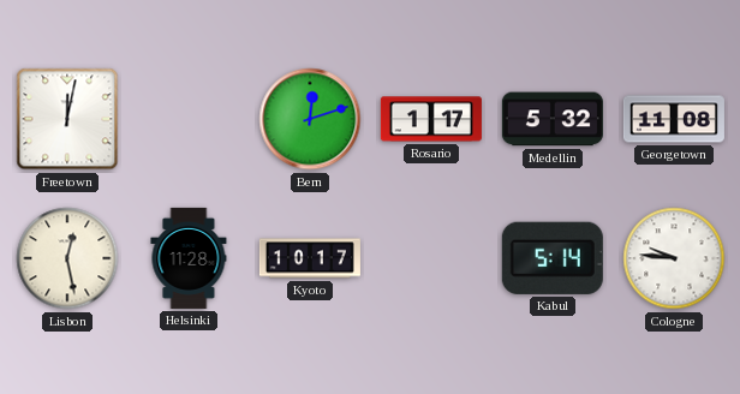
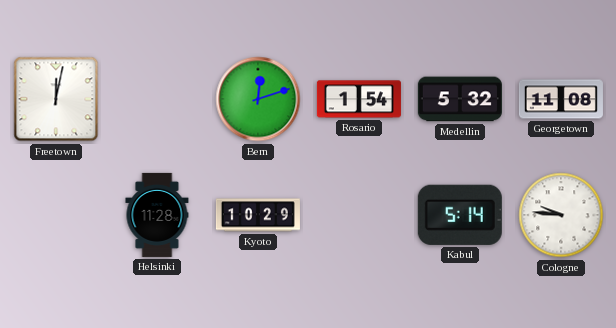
Rosario: 1:17 -> 1:54
Lisbon: 12:28 -> none
Kyoto: 10:17 -> 10:29
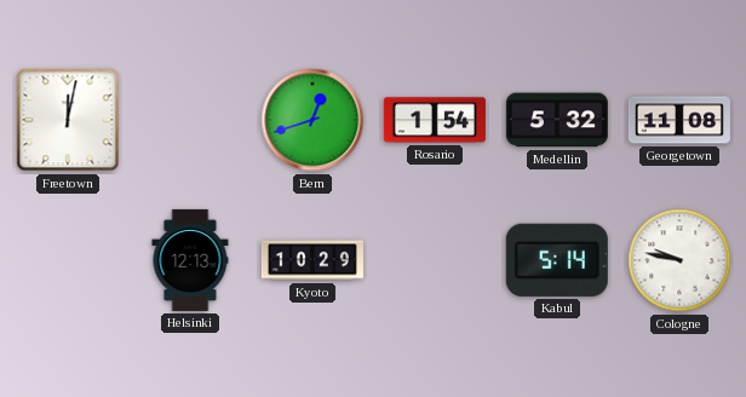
Bern: 12:12 -> 12:42
Helsinki: 11:28 -> 12:13
Cologne: 9:46 -> 9:47
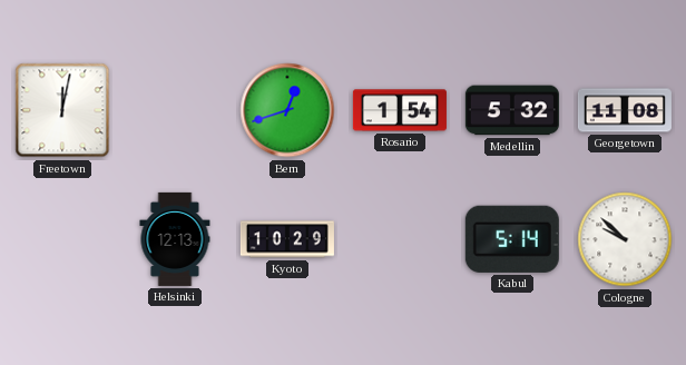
Cologne: 9:47 -> 9:52
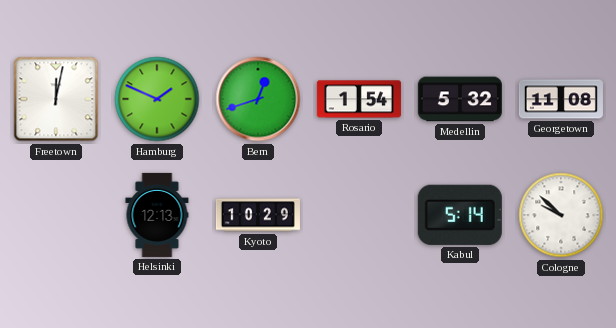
Hamburg: none -> 1:49
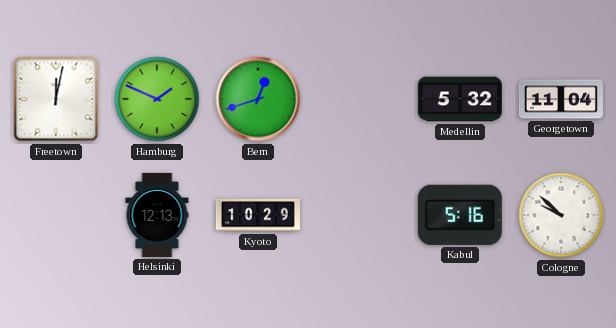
Rosario: 1:54 -> none
Georgetown: 11:08 -> 11:04
Kabul: 5:14 -> 5:16
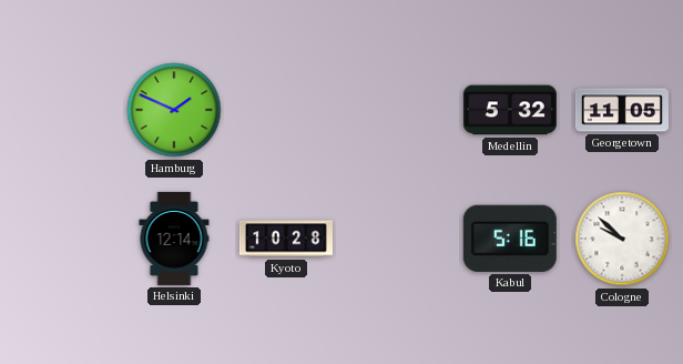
Freetown: 12:02 -> none
Bern: 12:42 -> none
Georgetown: 11:04 -> 11:05
Helsinki: 12:13 -> 12:14
Kyoto: 10:29 -> 10:28
